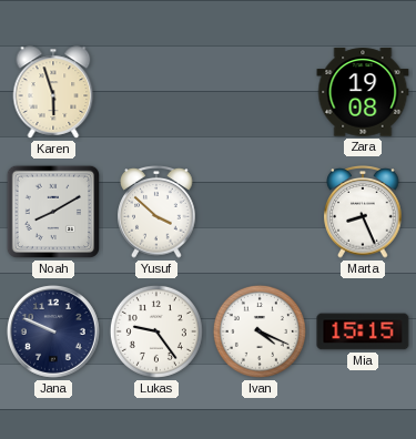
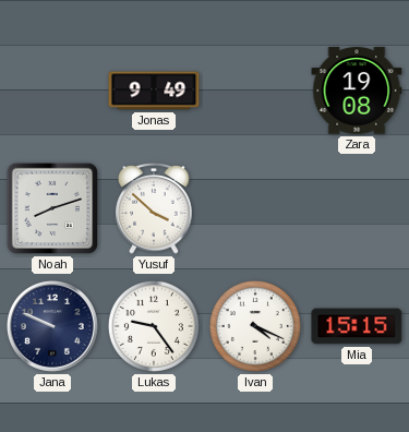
Karen: 5:57 -> none
Jonas: none -> 9:49
Noah: 8:10 -> 8:12
Marta: 8:26 -> none
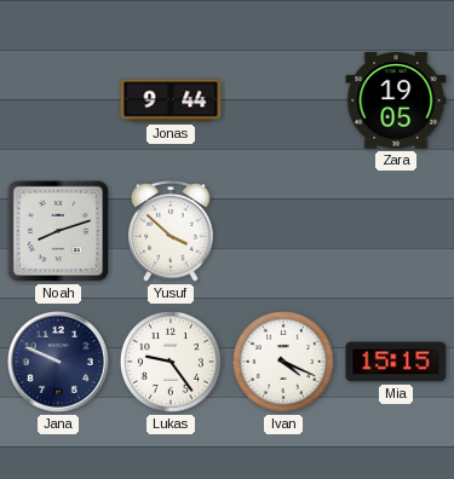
Jonas: 9:49 -> 9:44
Zara: 19:08 -> 19:05
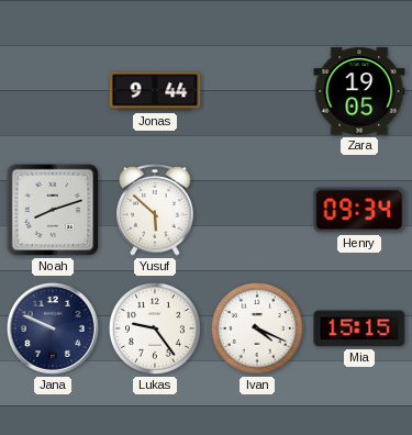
Yusuf: 3:52 -> 5:52
Henry: none -> 09:34
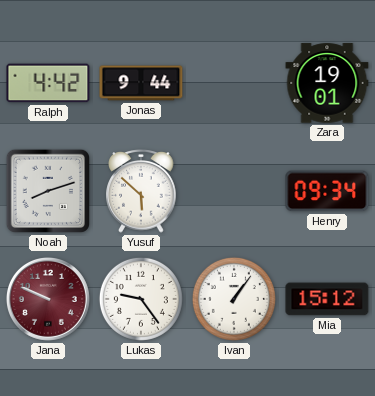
Ralph: none -> 4:42
Zara: 19:05 -> 19:01
Jana dial: navy -> burgundy
Ivan: 4:19 -> 1:06
Mia: 15:15 -> 15:12
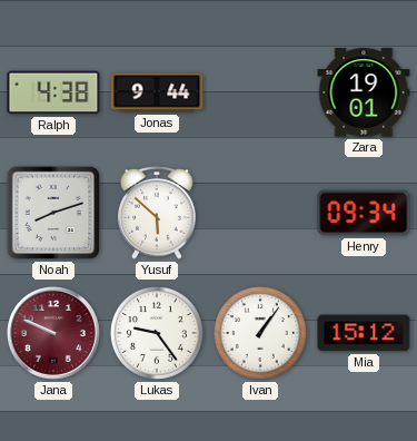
Ralph: 4:42 -> 4:38
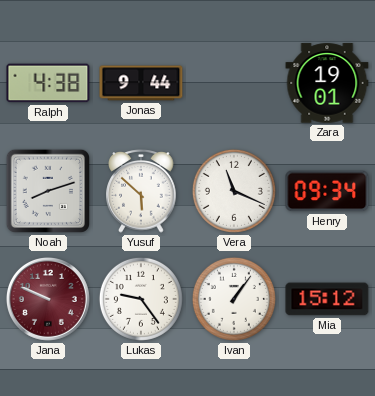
Vera: none -> 11:19
